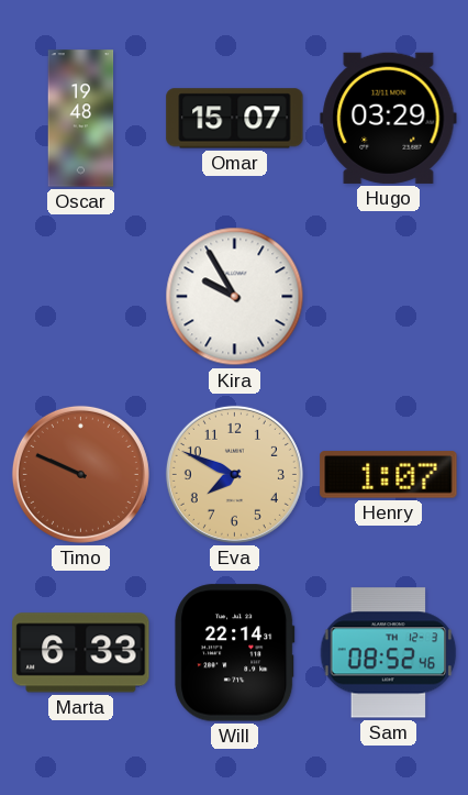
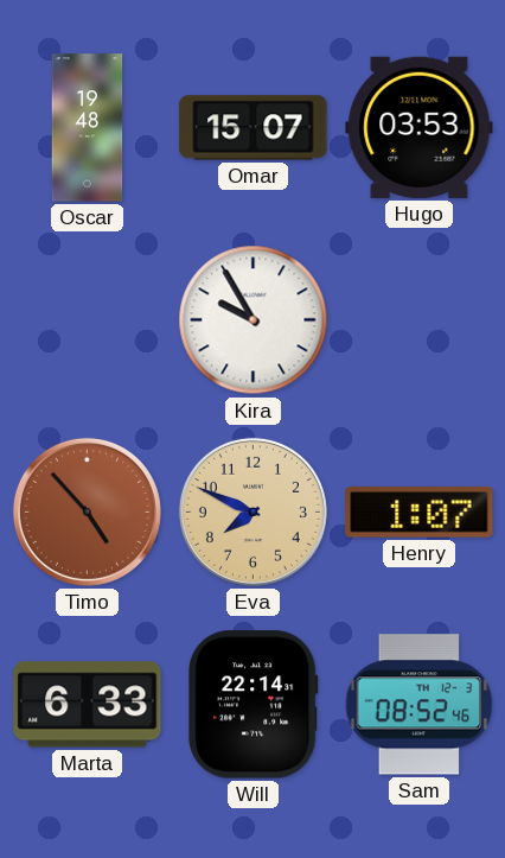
Hugo: 03:29 -> 03:53
Timo: 9:49 -> 4:53
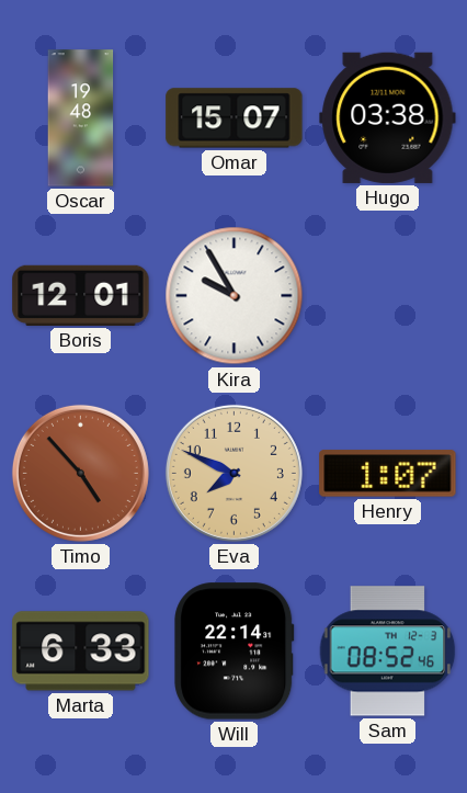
Hugo: 03:53 -> 03:38
Boris: none -> 12:01
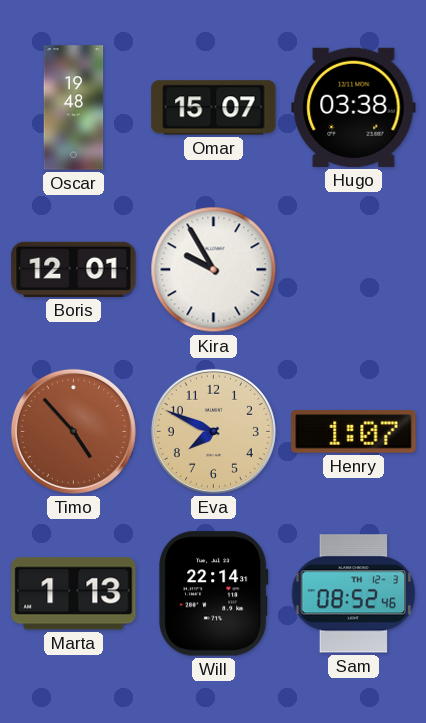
Marta: 6:33 -> 1:13
